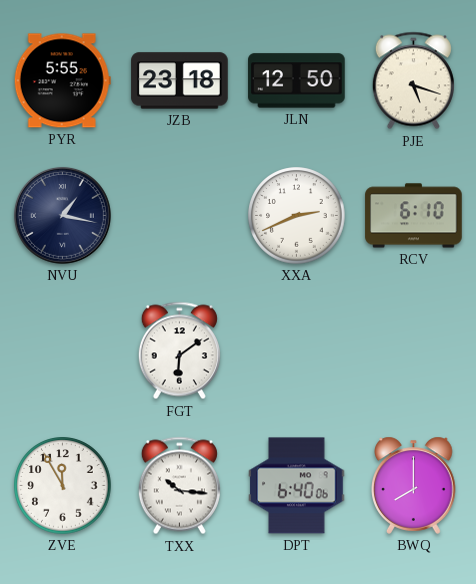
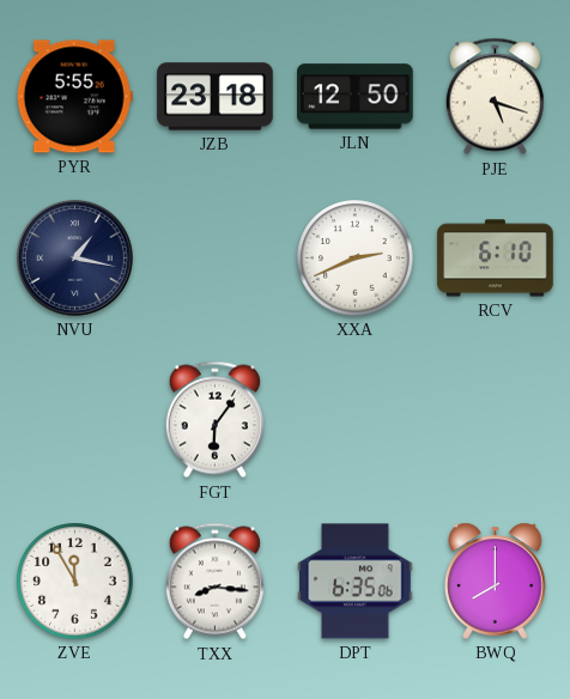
FGT: 6:09 -> 6:06
TXX: 10:16 -> 8:16
DPT: 6:40 -> 6:35
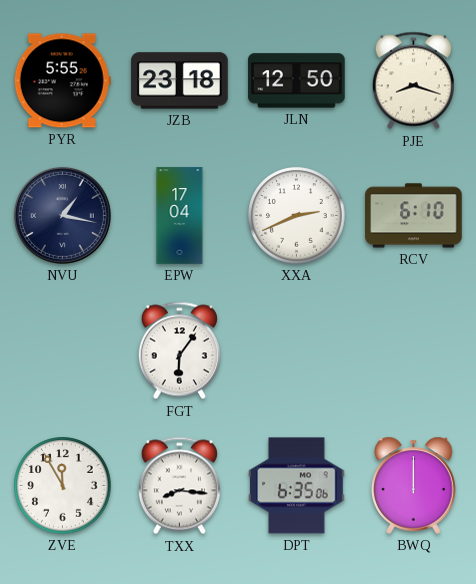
PJE: 5:18 -> 8:18
EPW: none -> 17:04
BWQ: 8:00 -> 12:00
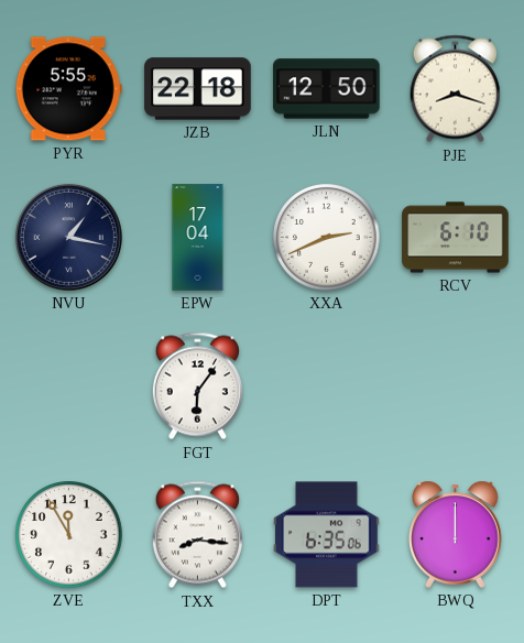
JZB: 23:18 -> 22:18
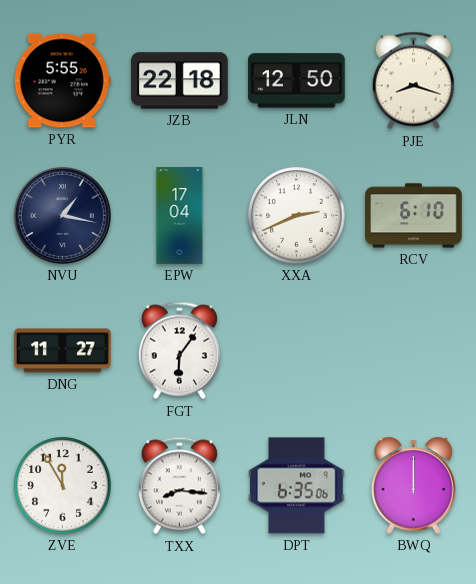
DNG: none -> 11:27
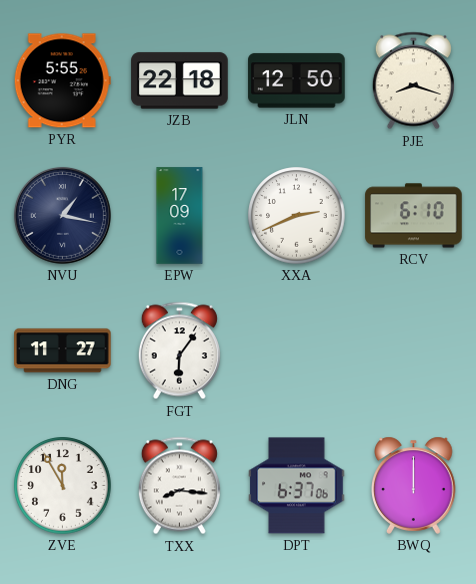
EPW: 17:04 -> 17:09
DPT: 6:35 -> 6:37
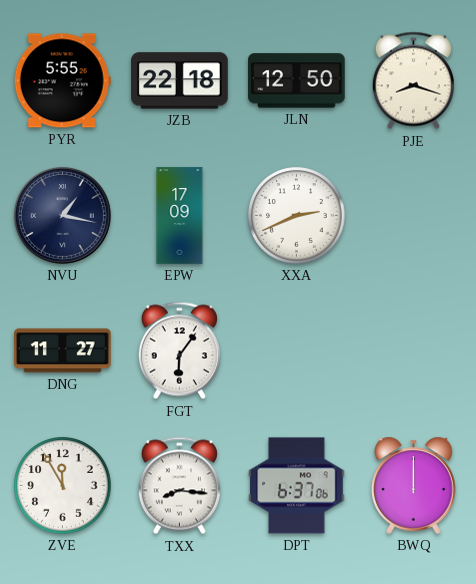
RCV: 6:10 -> none
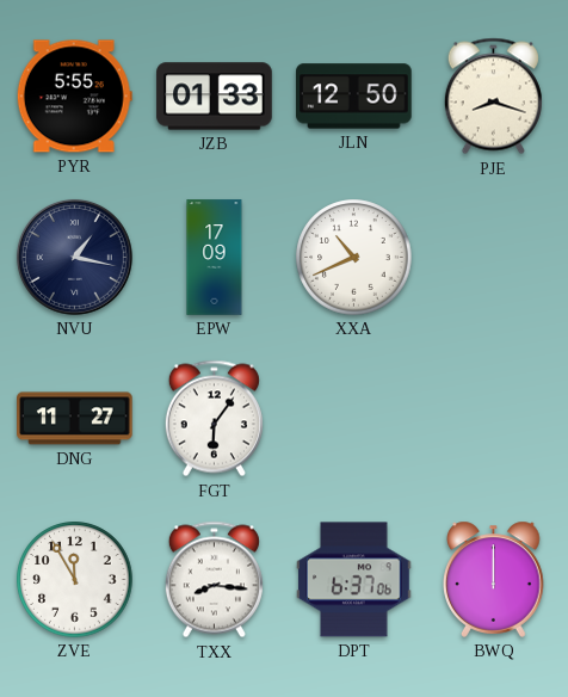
JZB: 22:18 -> 01:33
XXA: 2:41 -> 10:41
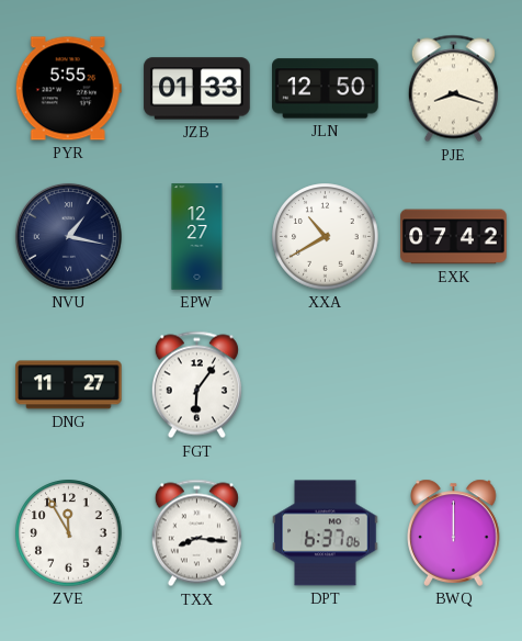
EPW: 17:09 -> 12:27
XXA: 10:41 -> 10:40
EXK: none -> 07:42
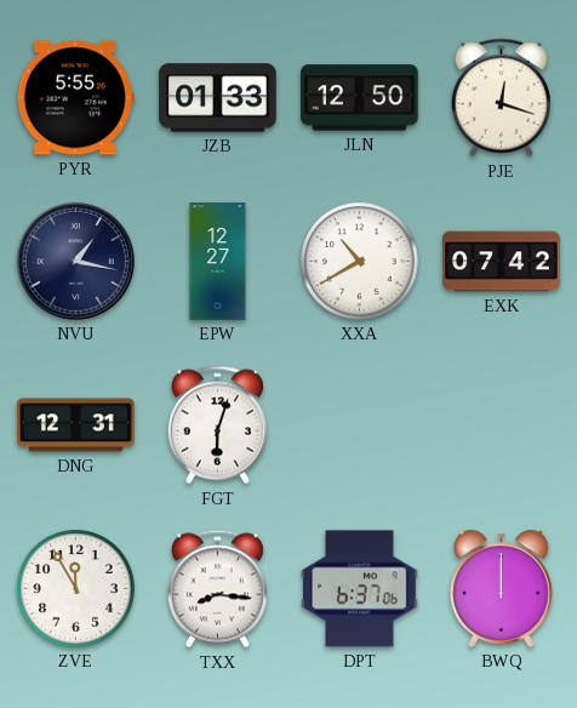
PJE: 8:18 -> 12:18
DNG: 11:27 -> 12:31
FGT: 6:06 -> 6:03
